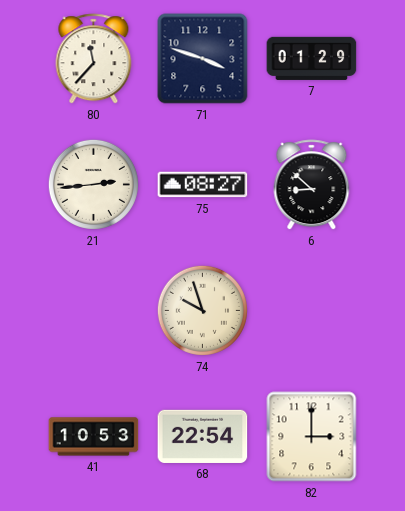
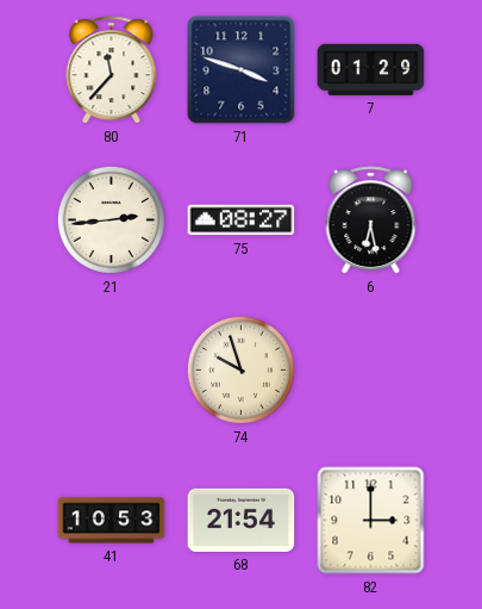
6: 8:52 -> 6:28
68: 22:54 -> 21:54
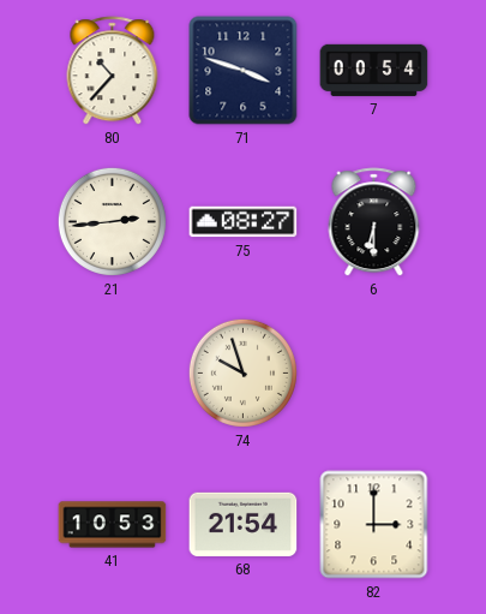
80: 11:37 -> 10:37
7: 01:29 -> 00:54
6: 6:28 -> 6:30
